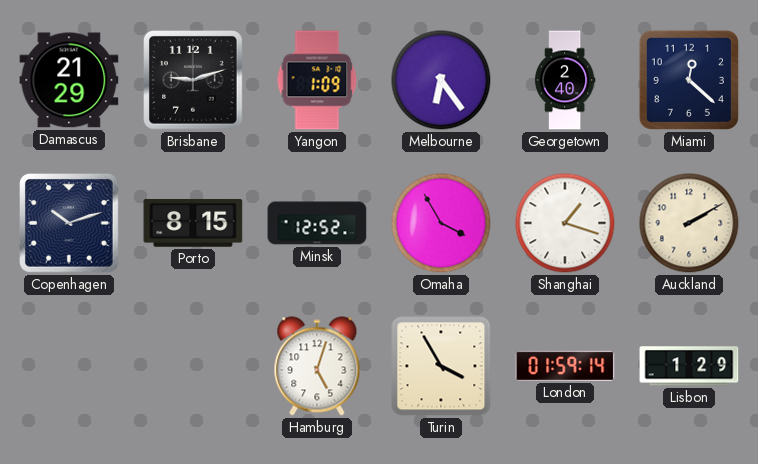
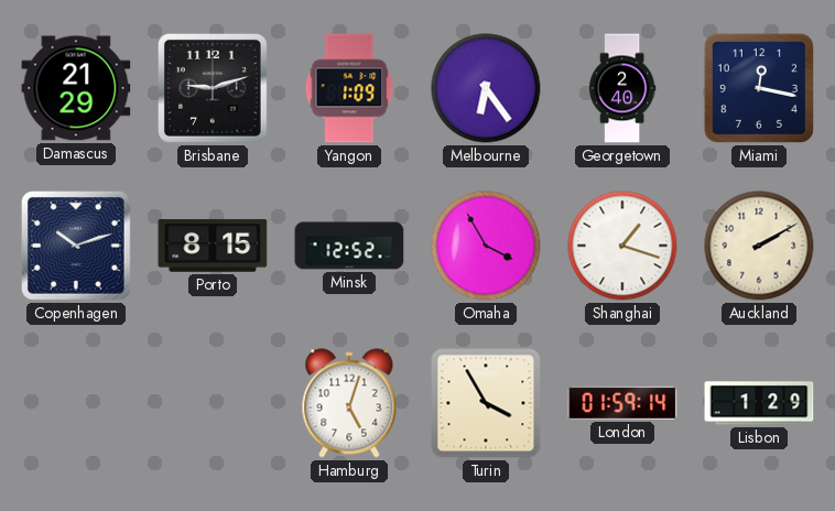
Miami: 12:22 -> 12:17
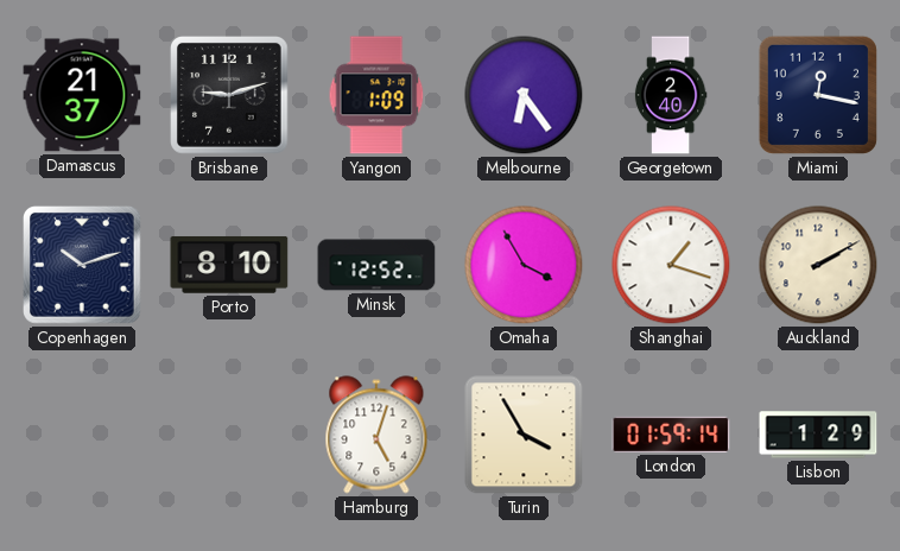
Damascus: 21:29 -> 21:37
Porto: 8:15 -> 8:10
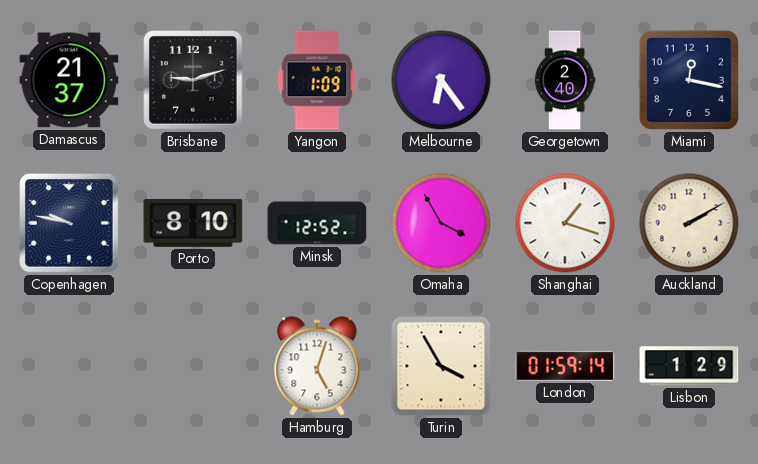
Copenhagen: 10:12 -> 9:47
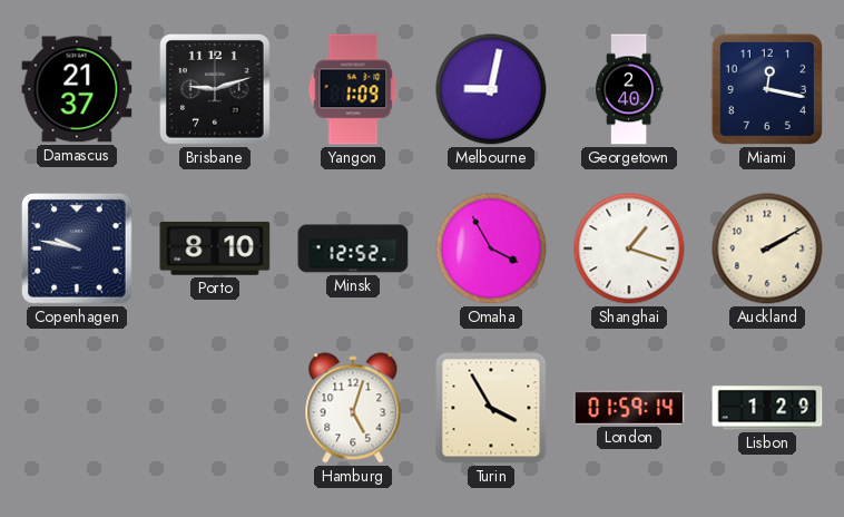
Melbourne: 6:24 -> 9:02
